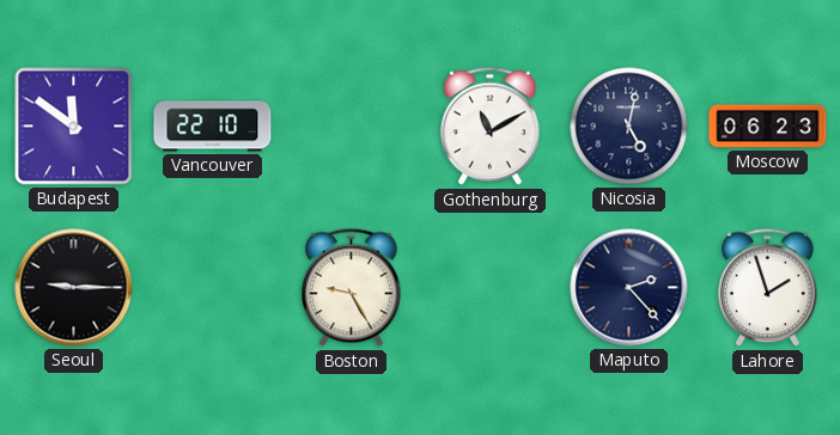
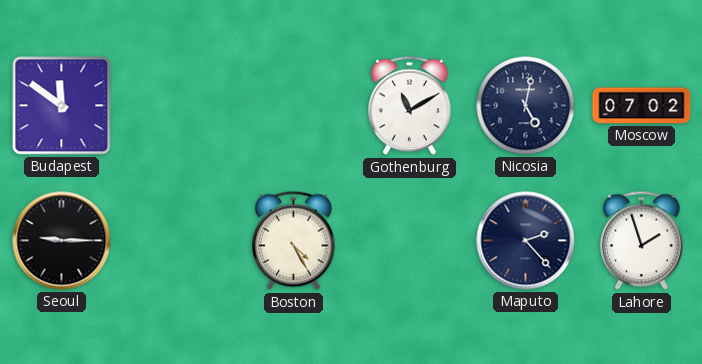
Vancouver: 22:10 -> none
Moscow: 06:23 -> 07:02
Boston: 9:25 -> 4:25
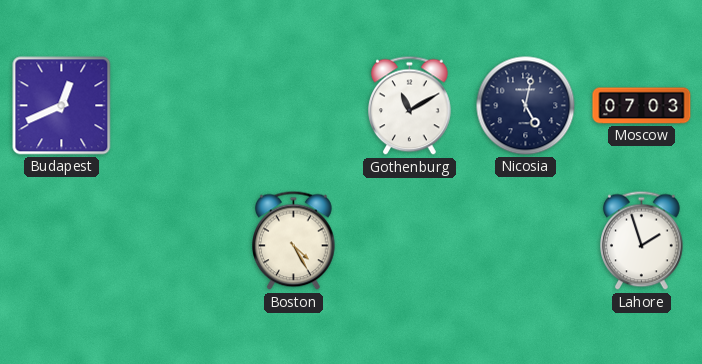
Budapest: 11:51 -> 12:41
Moscow: 07:02 -> 07:03
Seoul: 9:15 -> none
Maputo: 2:23 -> none
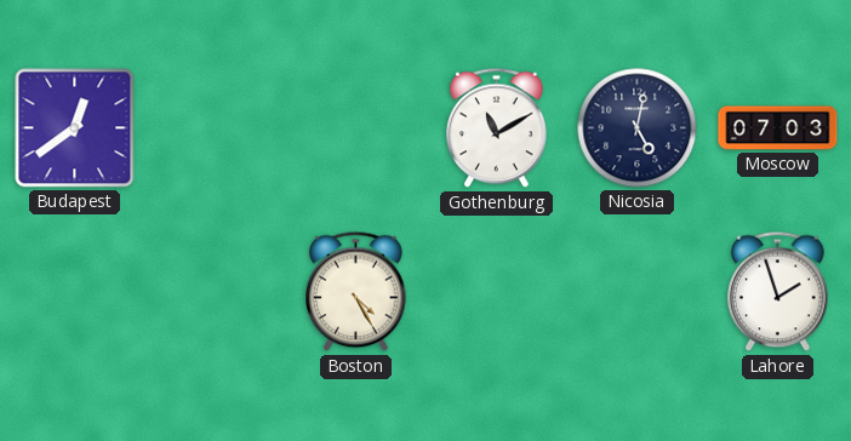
Budapest: 12:41 -> 12:39
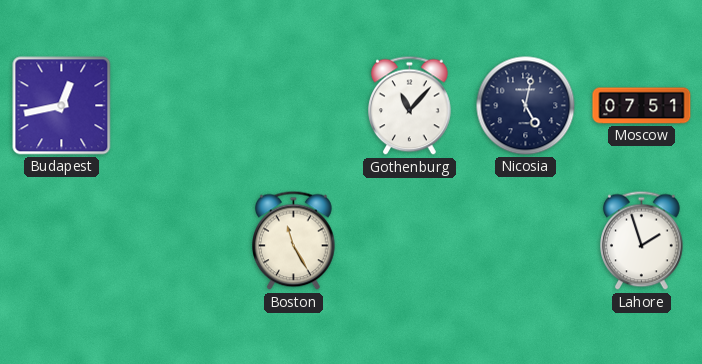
Budapest: 12:39 -> 12:43
Gothenburg: 11:10 -> 11:07
Moscow: 07:03 -> 07:51
Boston: 4:25 -> 11:25
